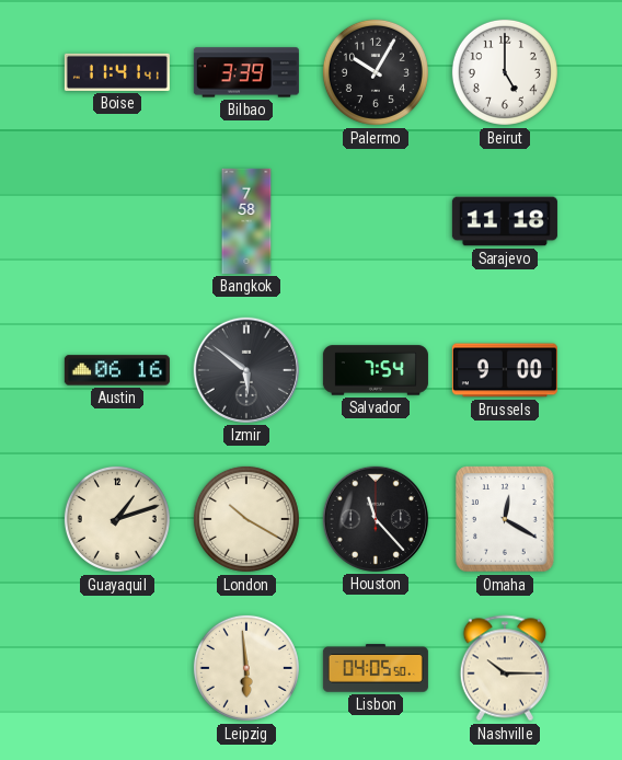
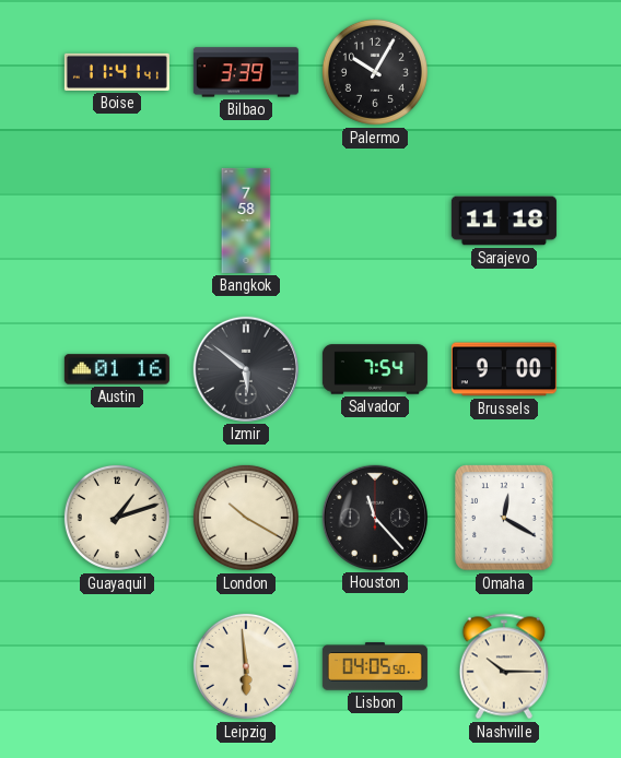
Beirut: 5:00 -> none
Austin: 06:16 -> 01:16
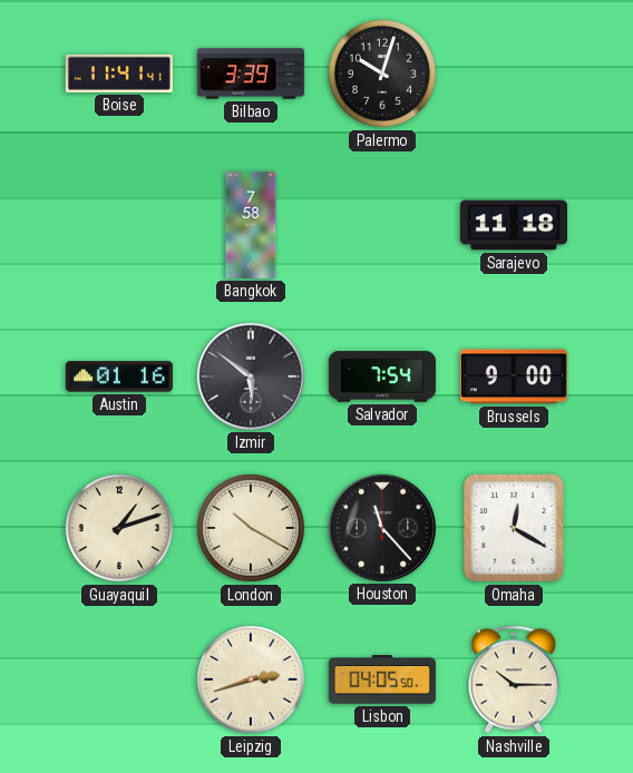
Palermo: 10:05 -> 10:03
Leipzig: 5:59 -> 2:42
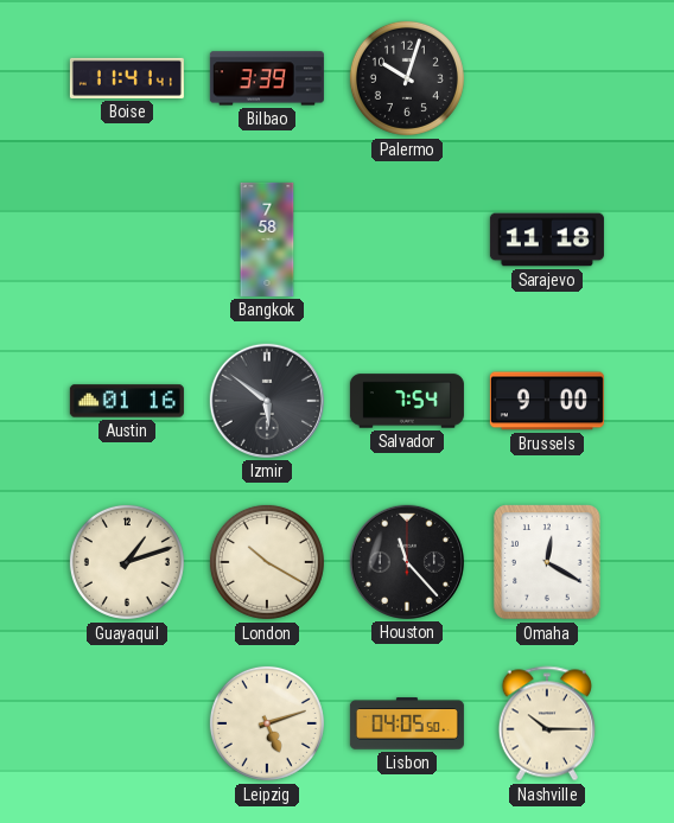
Leipzig: 2:42 -> 5:12
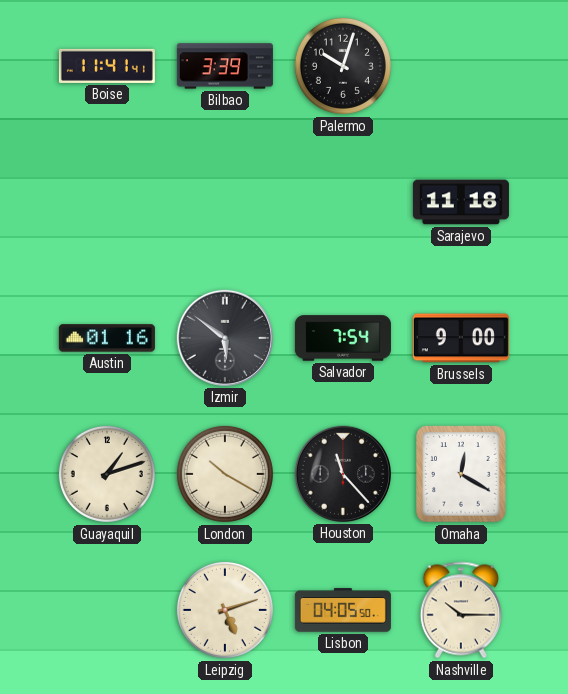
Bangkok: 7:58 -> none
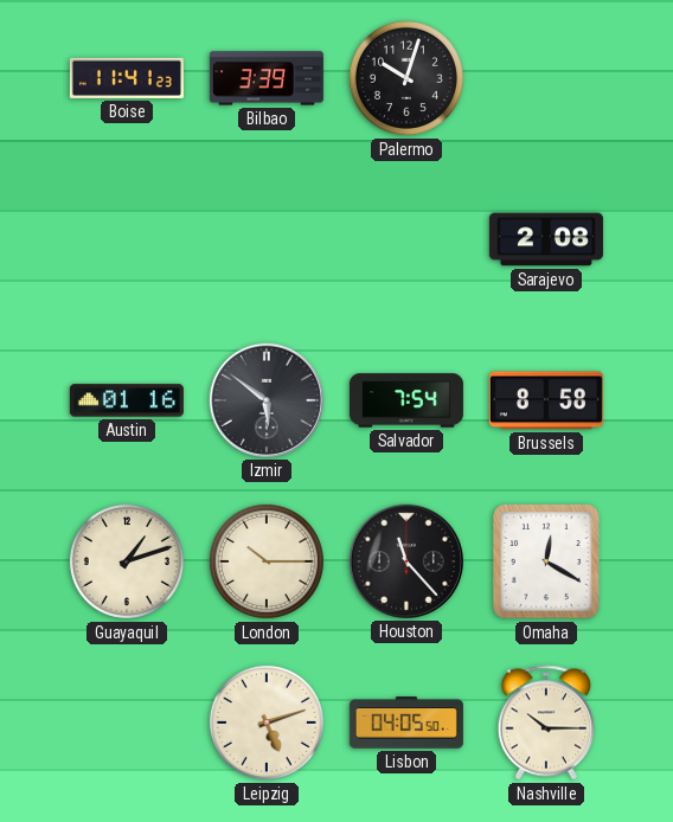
Boise: 11:41:41 -> 11:41:23
Sarajevo: 11:18 -> 2:08
Brussels: 9:00 -> 8:58
London: 10:20 -> 10:15
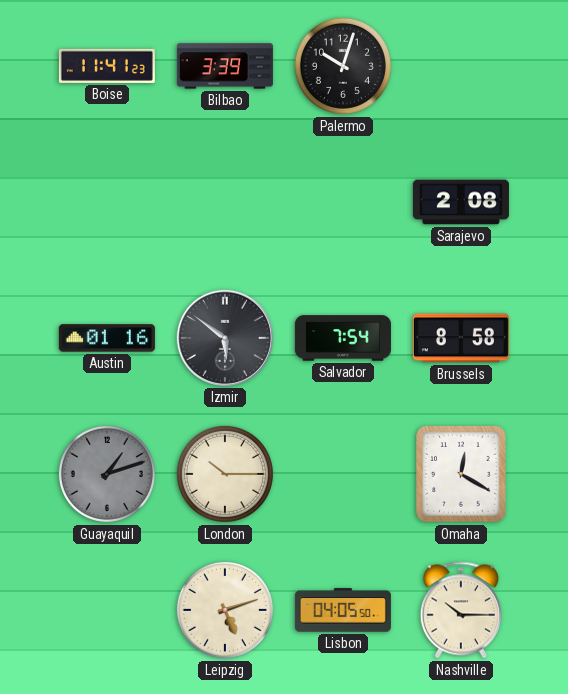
Guayaquil dial: cream -> grey
Houston: 11:23 -> none
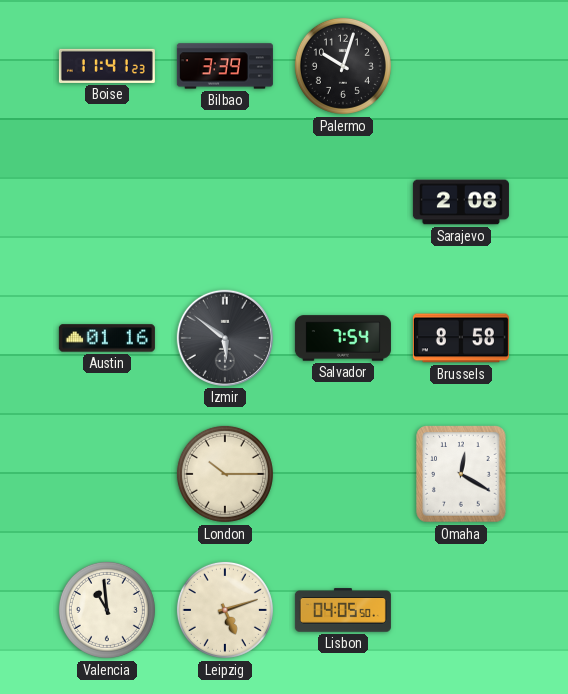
Guayaquil: 1:12 -> none
Valencia: none -> 10:59
Nashville: 10:15 -> none
